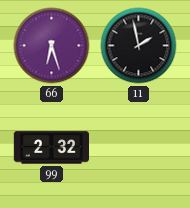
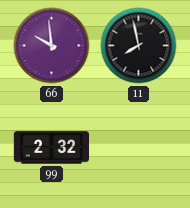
66: 6:27 -> 9:59
11: 1:58 -> 7:58
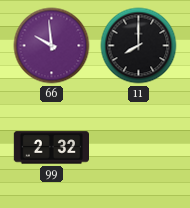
11: 7:58 -> 8:00
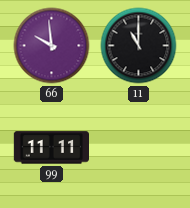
11: 8:00 -> 11:00
99: 2:32 -> 11:11
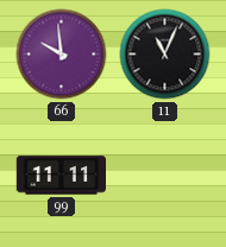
11: 11:00 -> 11:04
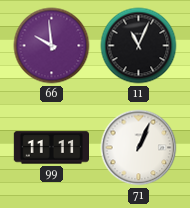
71: none -> 1:04
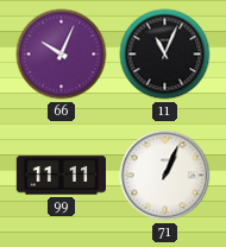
66: 9:59 -> 10:04
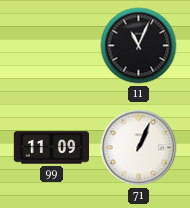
66: 10:04 -> none
99: 11:11 -> 11:09
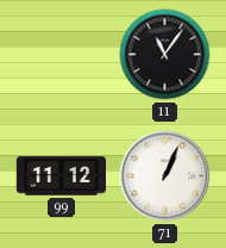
11: 11:04 -> 11:06
99: 11:09 -> 11:12
